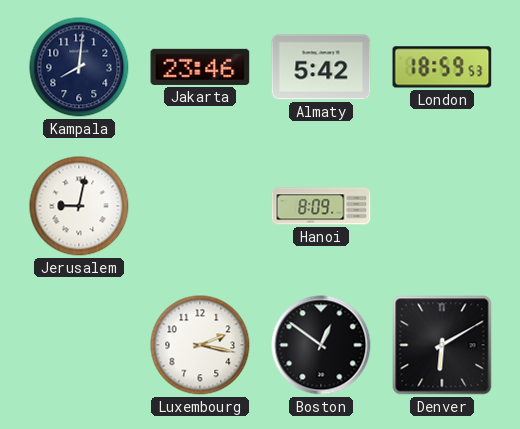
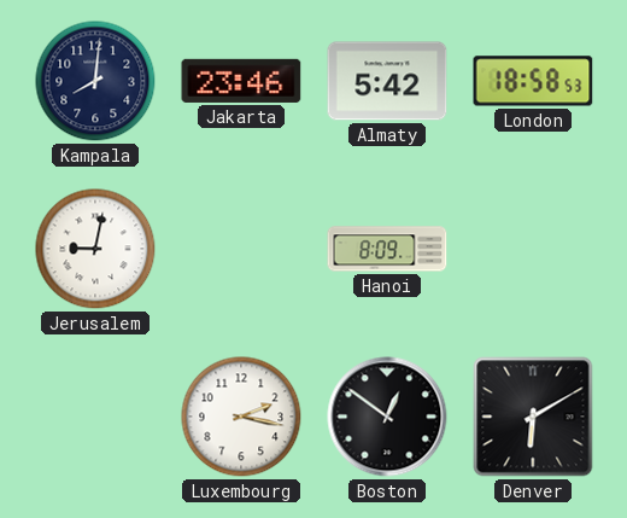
London: 18:59 -> 18:58
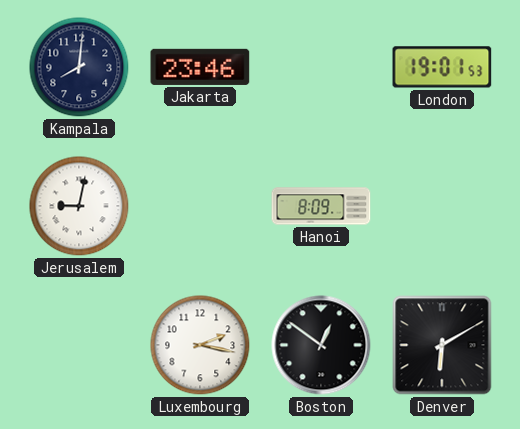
Almaty: 5:42 -> none
London: 18:58 -> 19:01
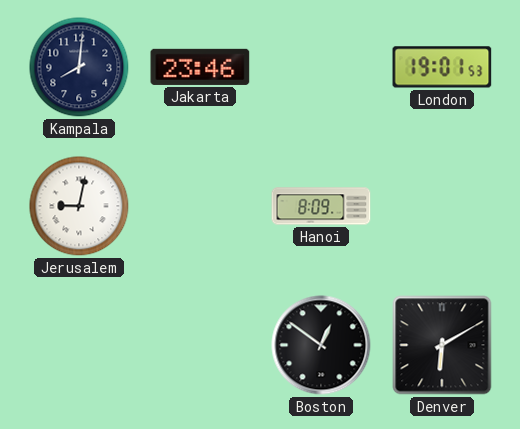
Luxembourg: 2:17 -> none
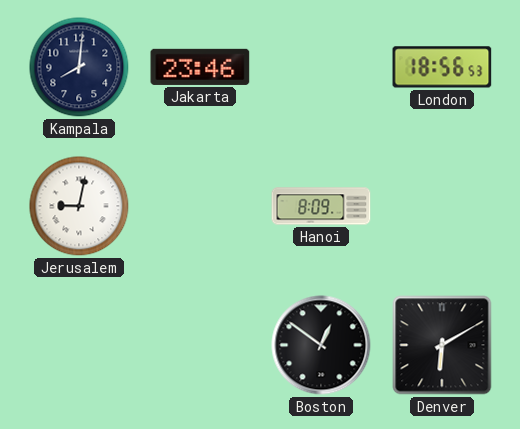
London: 19:01 -> 18:56
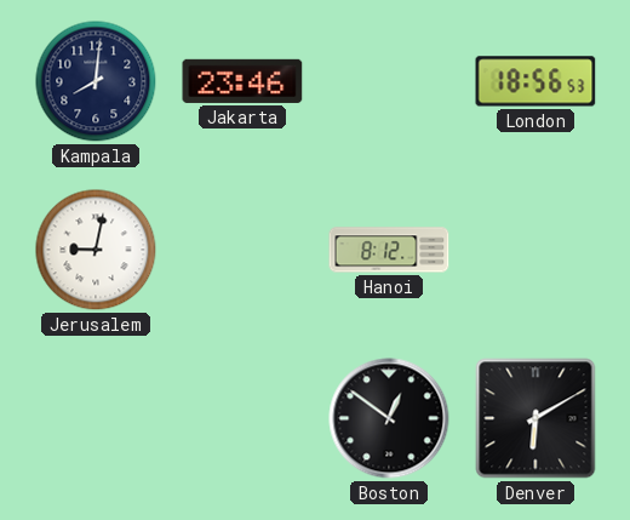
Hanoi: 8:09 -> 8:12
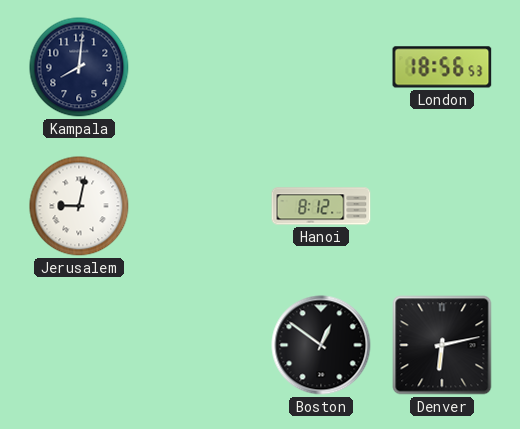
Jakarta: 23:46 -> none
Denver: 6:10 -> 6:13
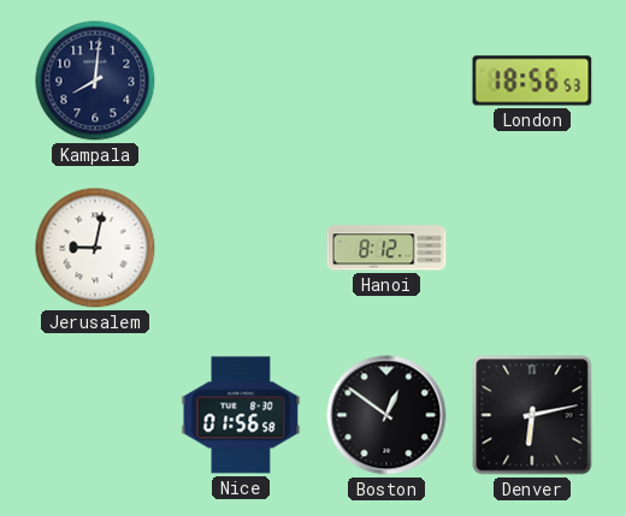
Nice: none -> 01:56
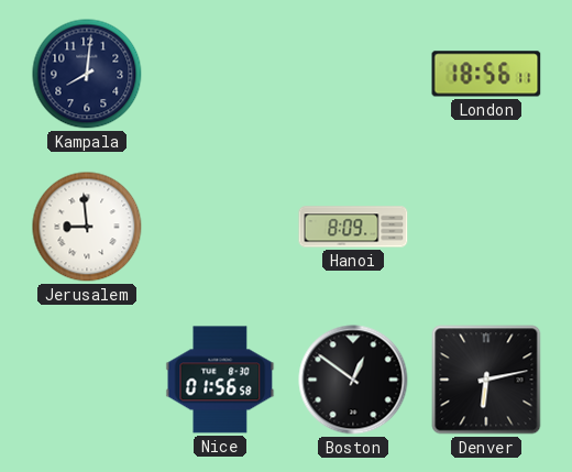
London: 18:56:53 -> 18:56:11
Jerusalem: 9:02 -> 8:59
Hanoi: 8:12 -> 8:09
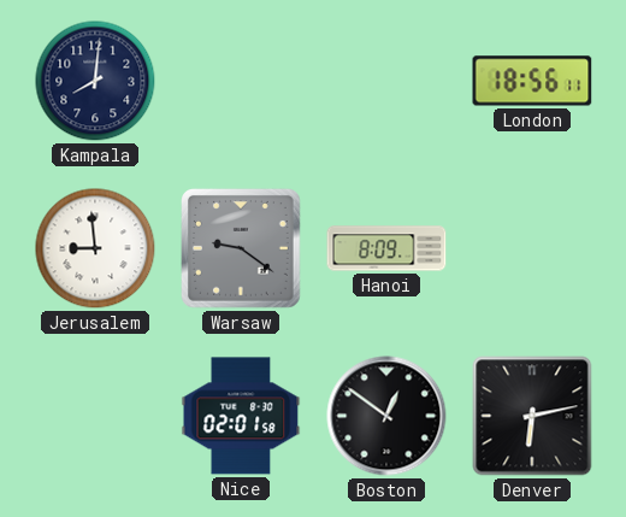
Warsaw: none -> 9:21
Nice: 01:56 -> 02:01
